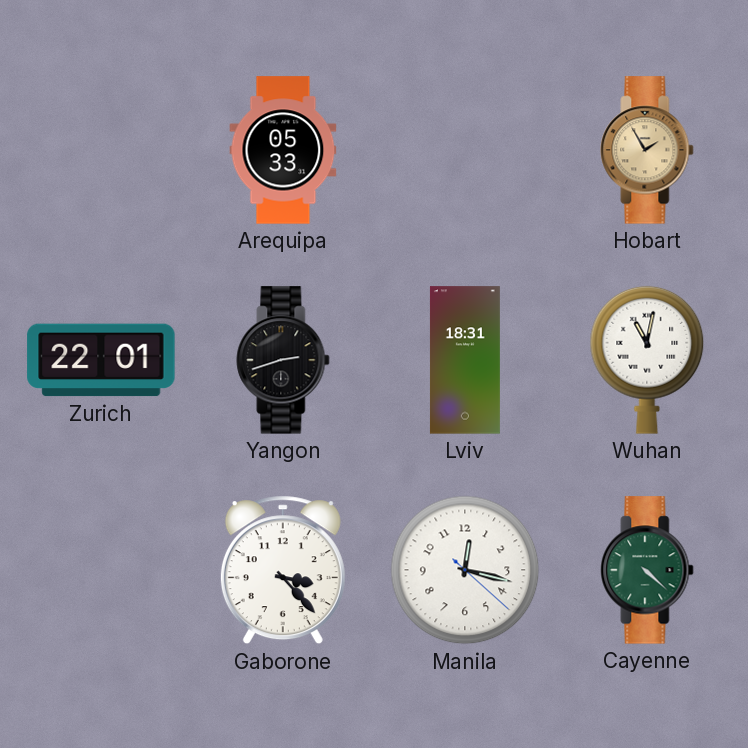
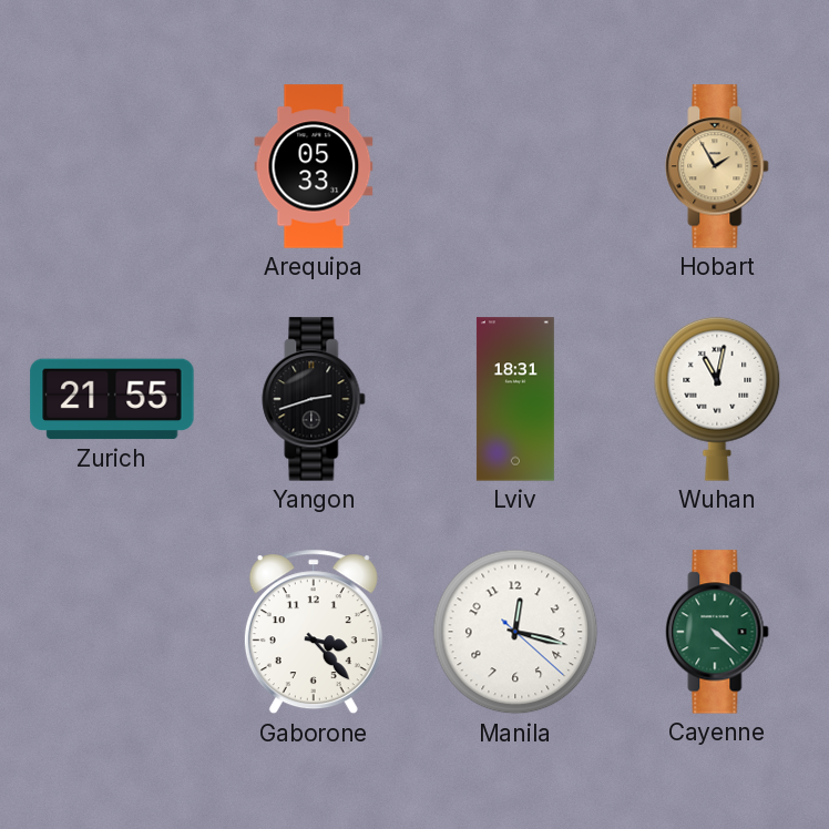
Zurich: 22:01 -> 21:55
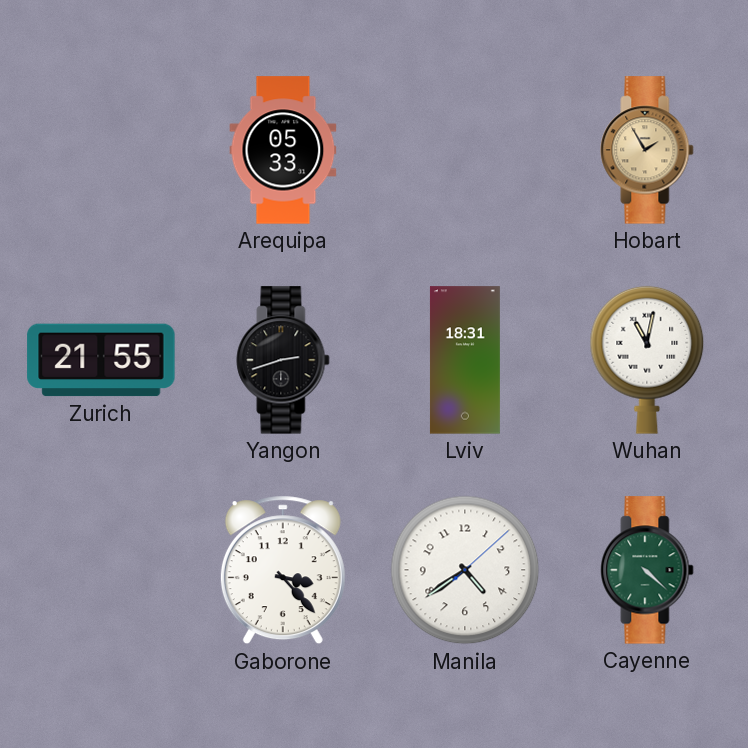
Manila: 12:17 -> 4:39
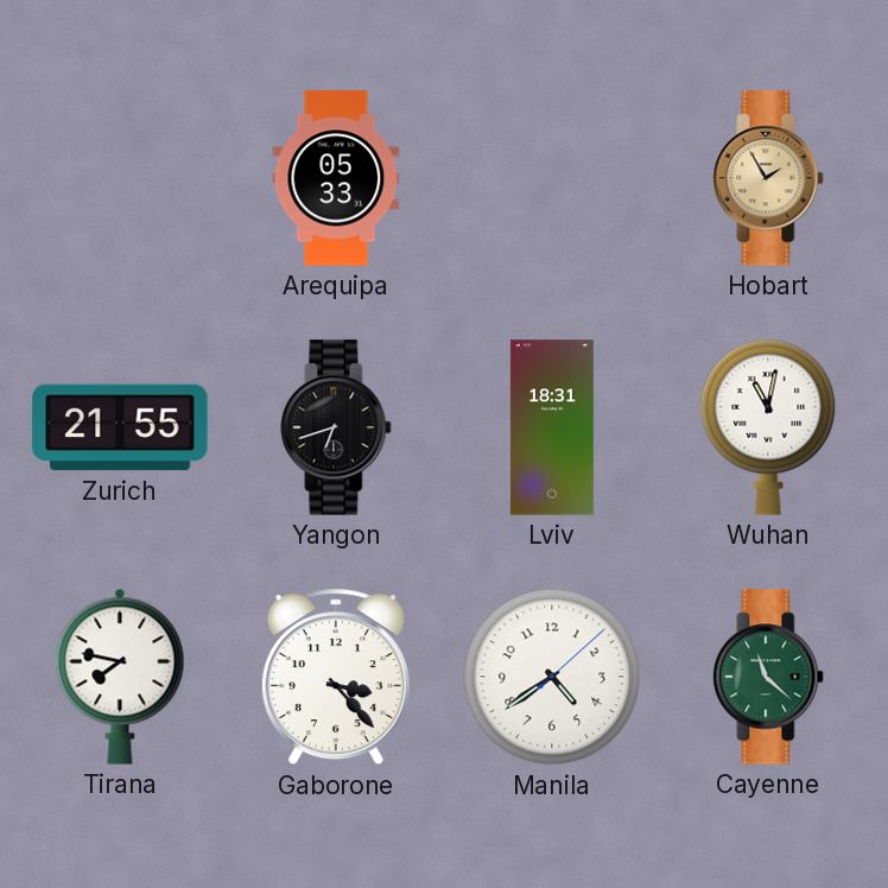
Yangon: 2:42 -> 6:42
Tirana: none -> 7:47
Cayenne: 4:22 -> 11:22
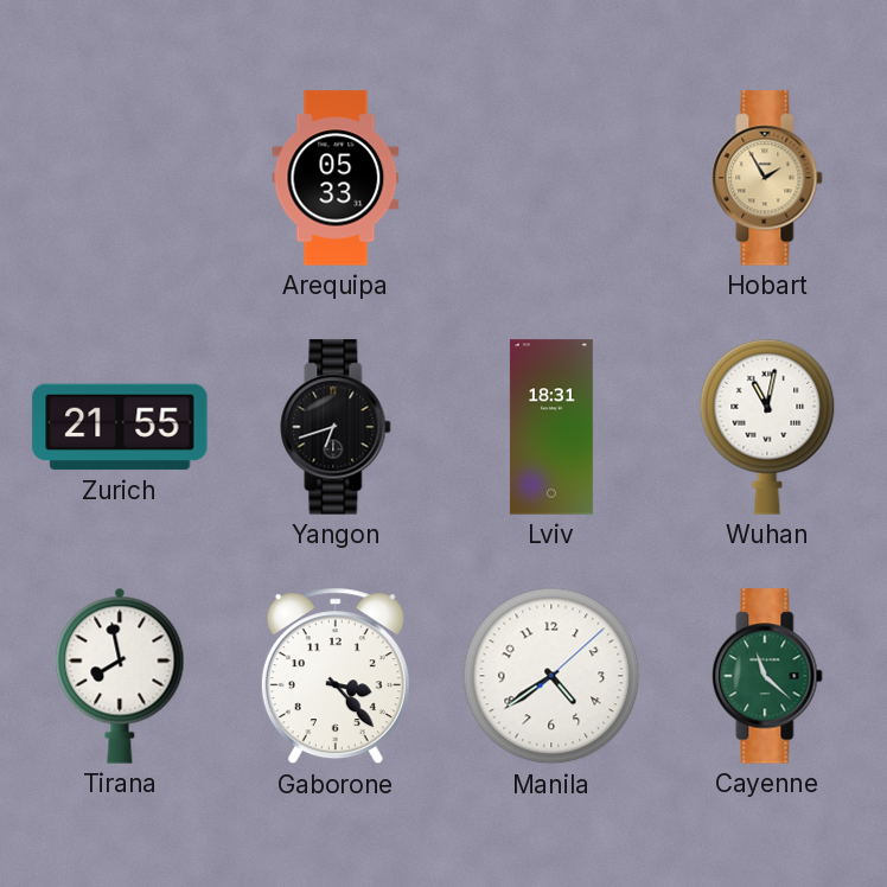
Tirana: 7:47 -> 7:58
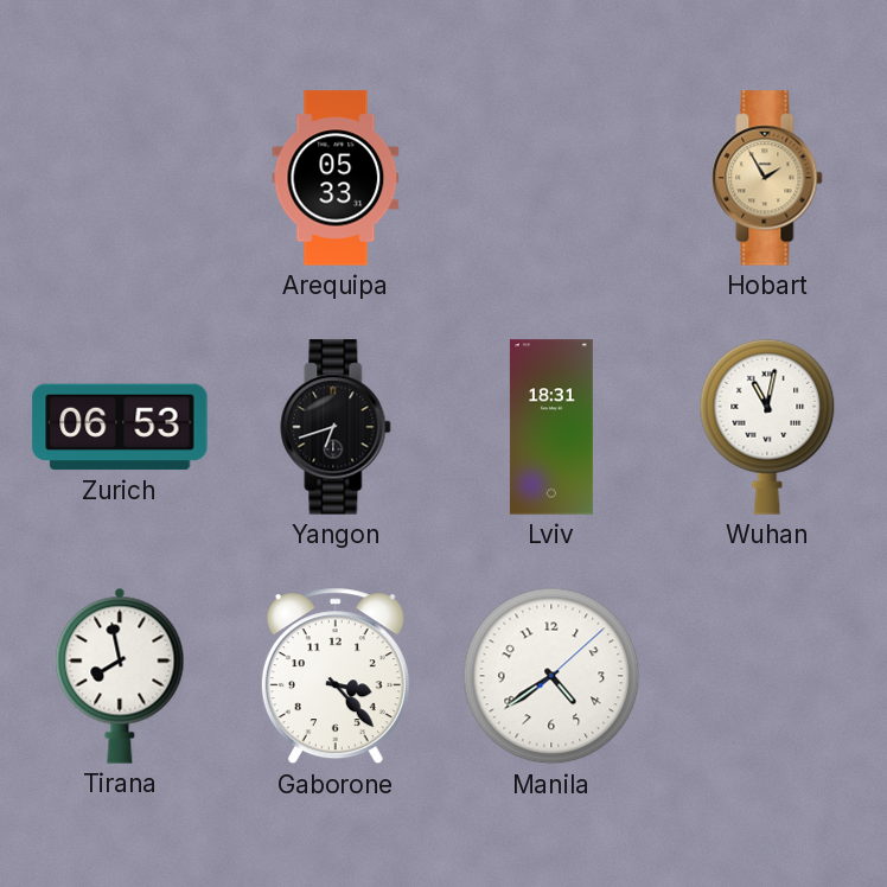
Zurich: 21:55 -> 06:53
Cayenne: 11:22 -> none
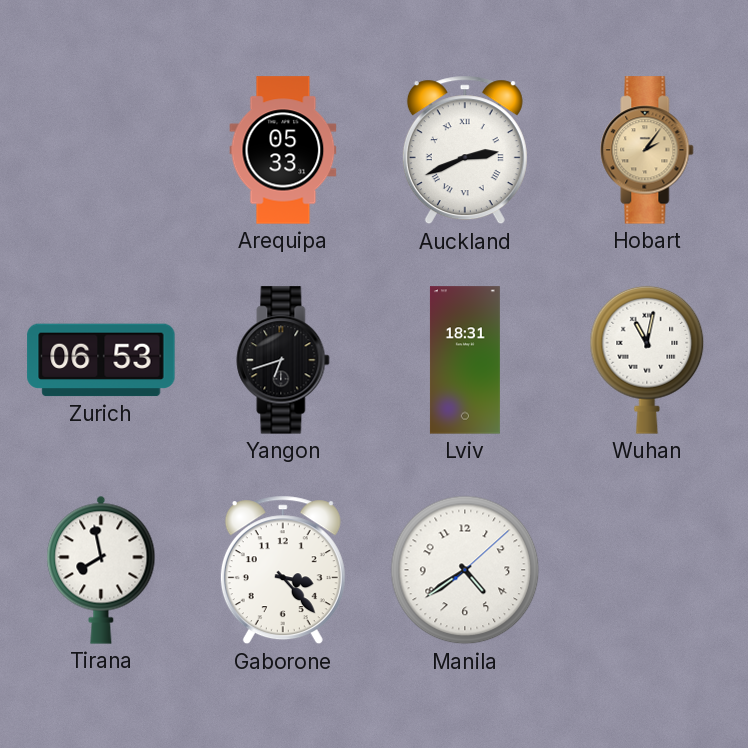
Auckland: none -> 2:41
Hobart: 1:55 -> 2:06
